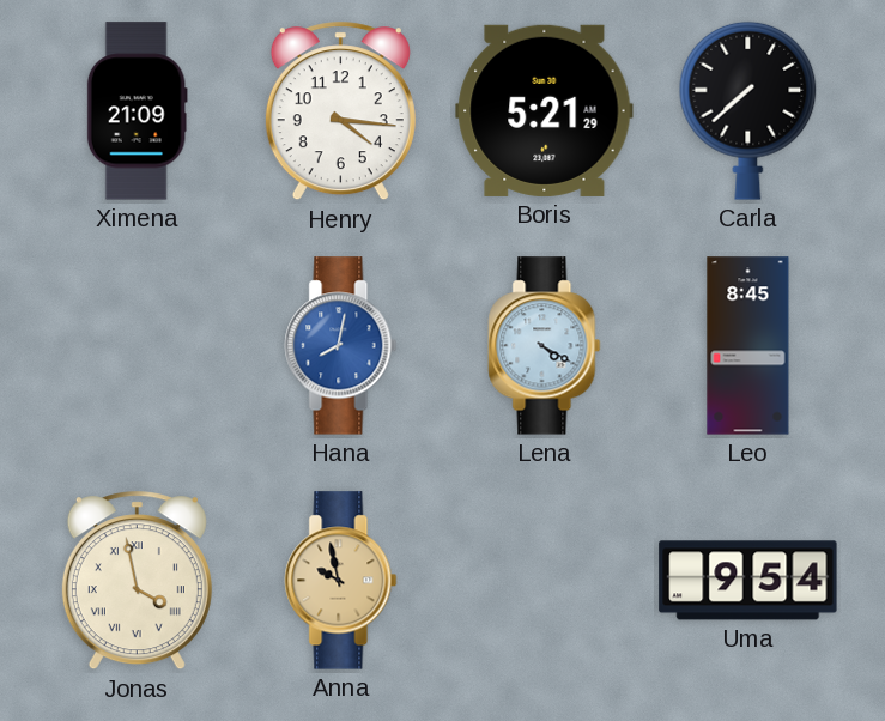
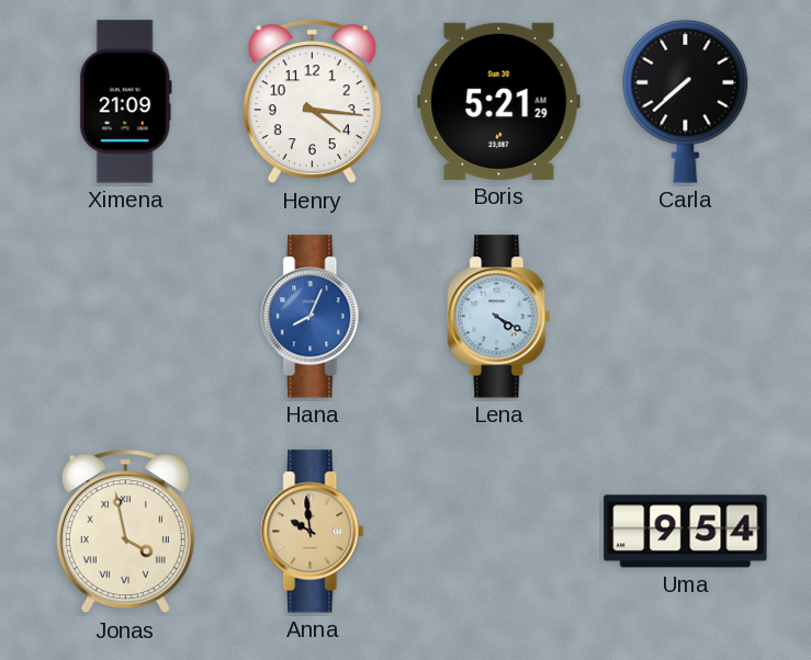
Hana: 8:02 -> 8:04
Leo: 8:45 -> none
Anna: 9:58 -> 9:59
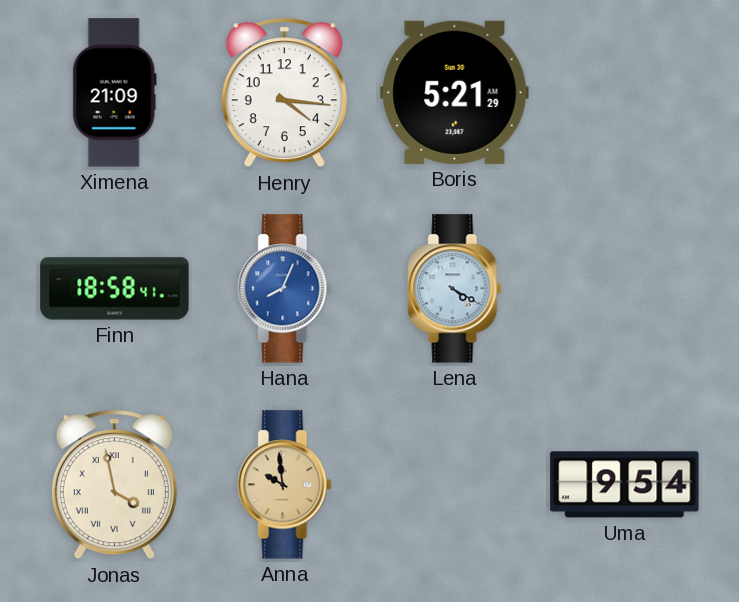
Carla: 7:38 -> none
Finn: none -> 18:58
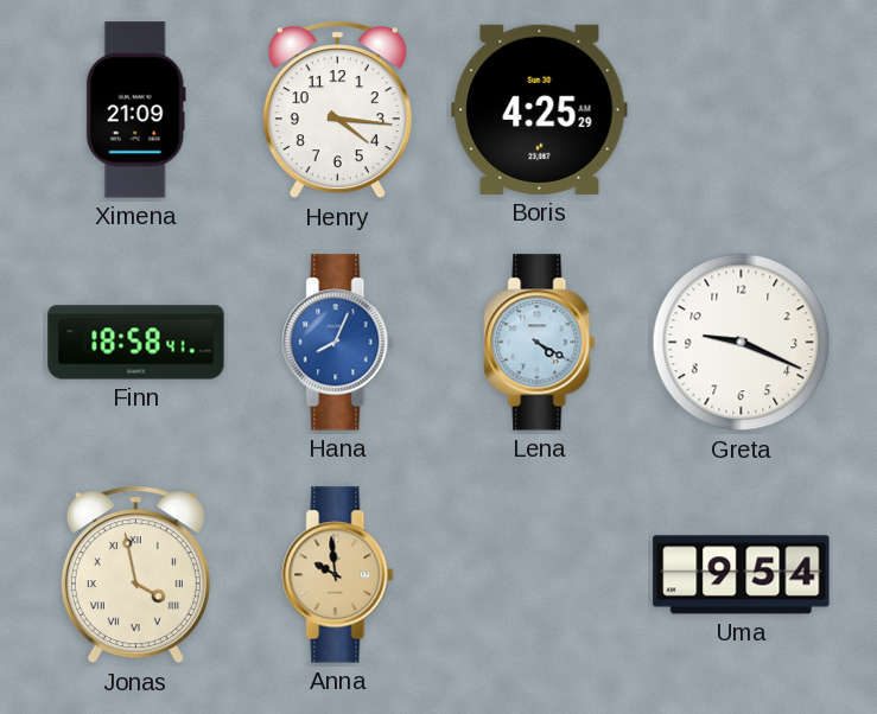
Boris: 5:21 -> 4:25
Greta: none -> 9:19
